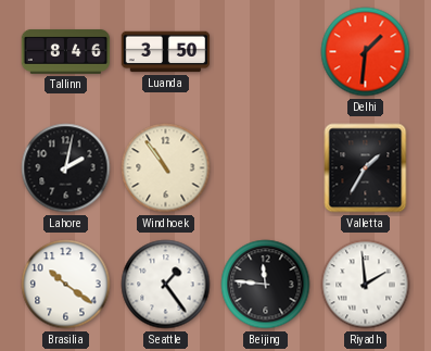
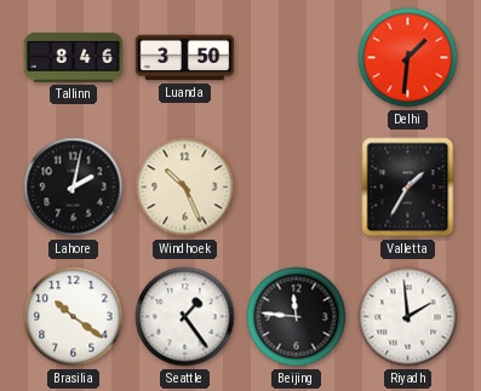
Windhoek: 10:54 -> 10:26
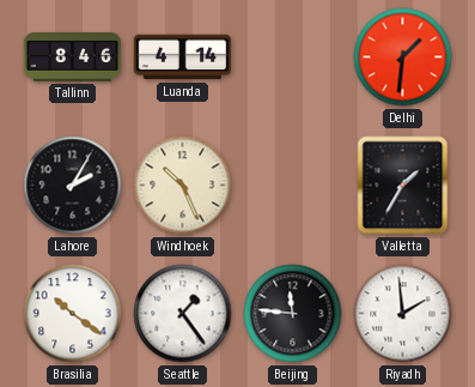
Luanda: 3:50 -> 4:14
Lahore: 2:02 -> 2:05
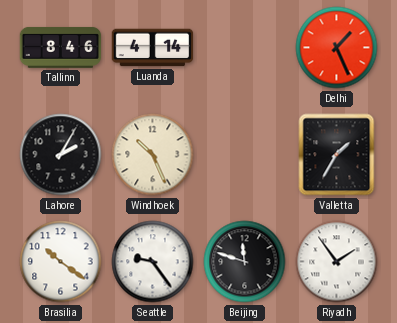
Delhi: 1:31 -> 1:26
Seattle: 1:24 -> 9:24
Beijing: 11:46 -> 11:48
Riyadh: 1:59 -> 1:54
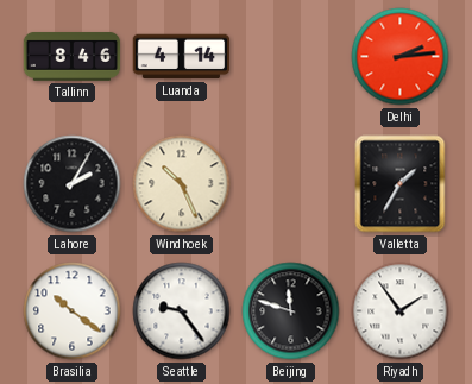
Delhi: 1:26 -> 2:14
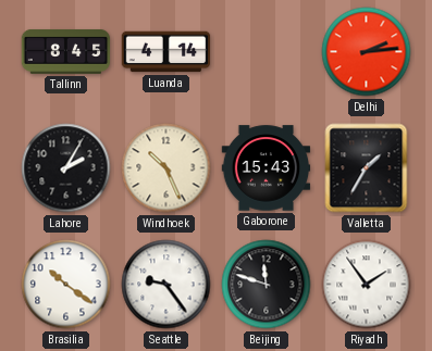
Tallinn: 8:46 -> 8:45
Gaborone: none -> 15:43
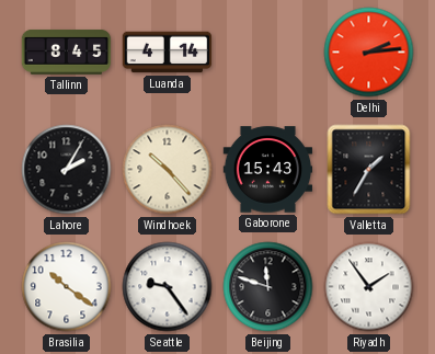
Windhoek: 10:26 -> 10:23
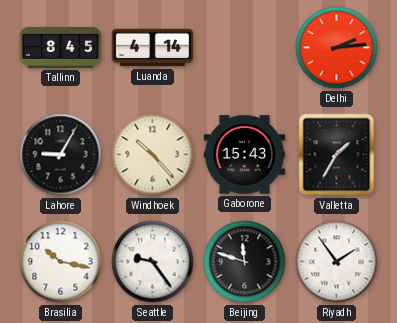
Lahore: 2:05 -> 9:05
Brasilia: 10:21 -> 10:17
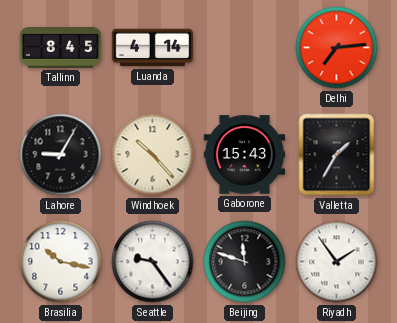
Delhi: 2:14 -> 7:14
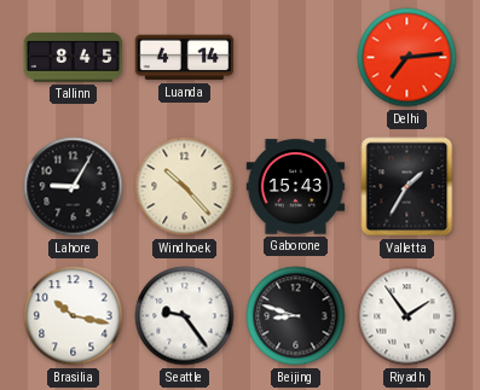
Beijing: 11:48 -> 8:48
